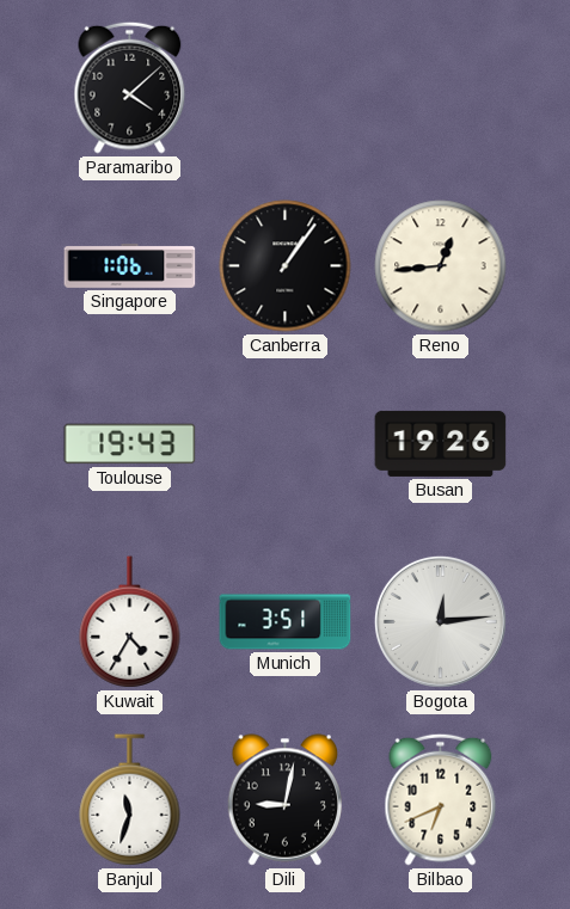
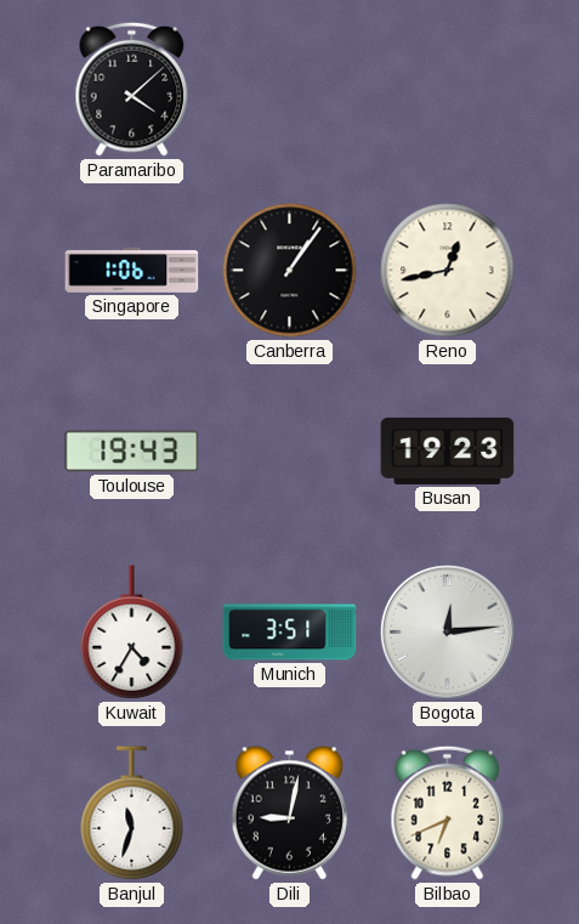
Reno: 12:44 -> 12:43
Busan: 19:26 -> 19:23
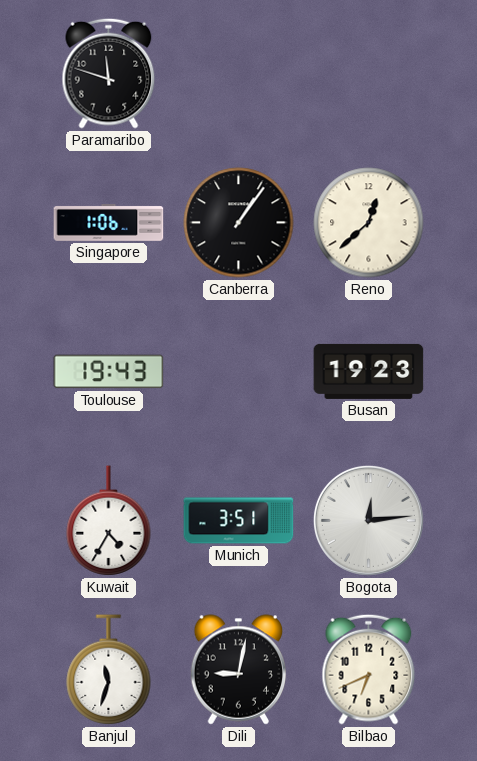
Paramaribo: 4:08 -> 11:48
Reno: 12:43 -> 12:38
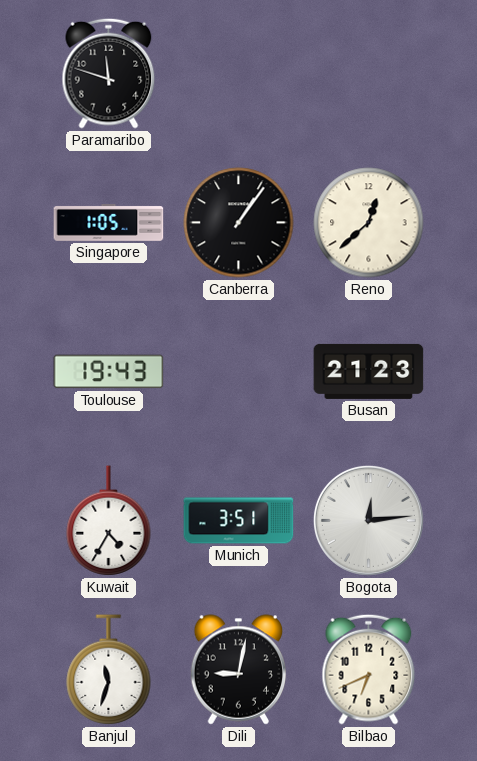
Singapore: 1:06 -> 1:05
Busan: 19:23 -> 21:23
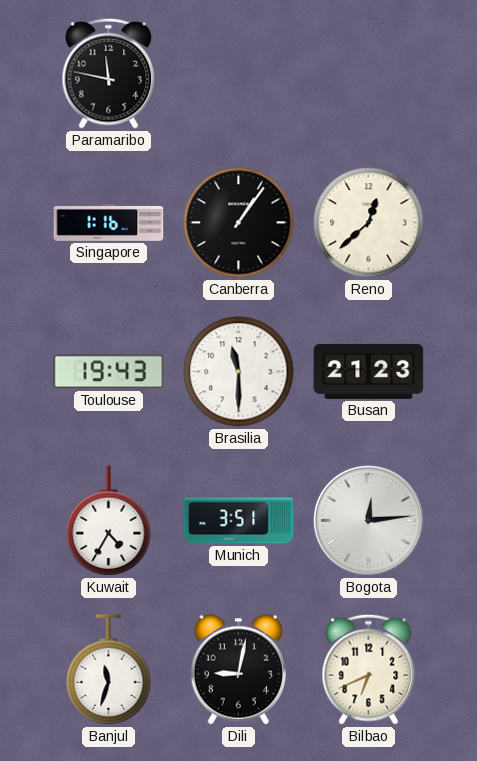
Paramaribo: 11:48 -> 11:47
Singapore: 1:05 -> 1:16
Brasilia: none -> 11:30
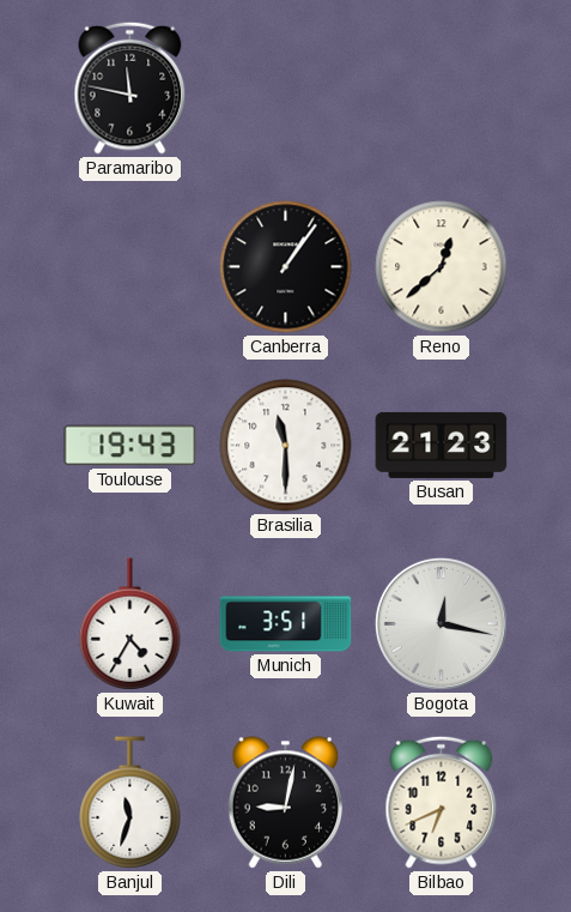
Singapore: 1:16 -> none
Bogota: 12:14 -> 12:17
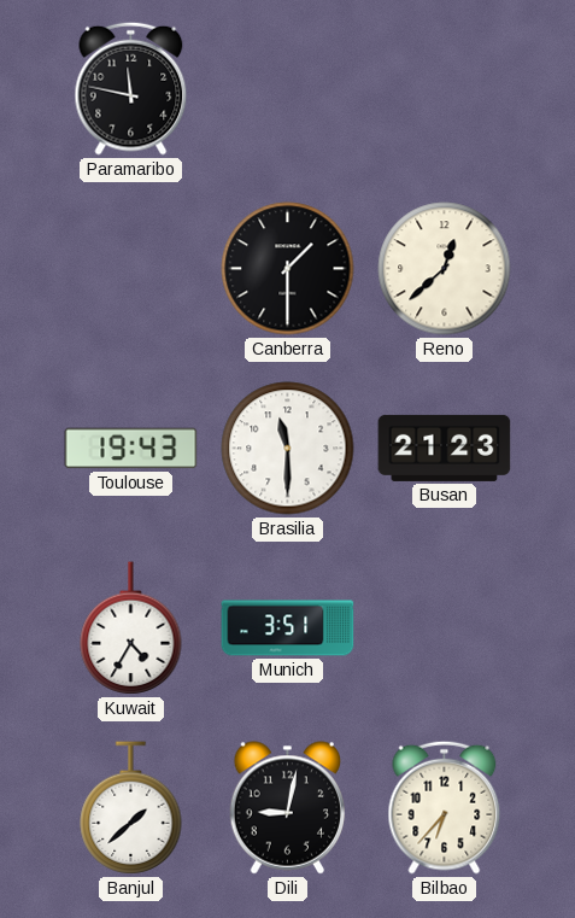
Canberra: 1:06 -> 1:30
Bogota: 12:17 -> none
Banjul: 11:33 -> 1:38
Bilbao: 6:41 -> 6:37
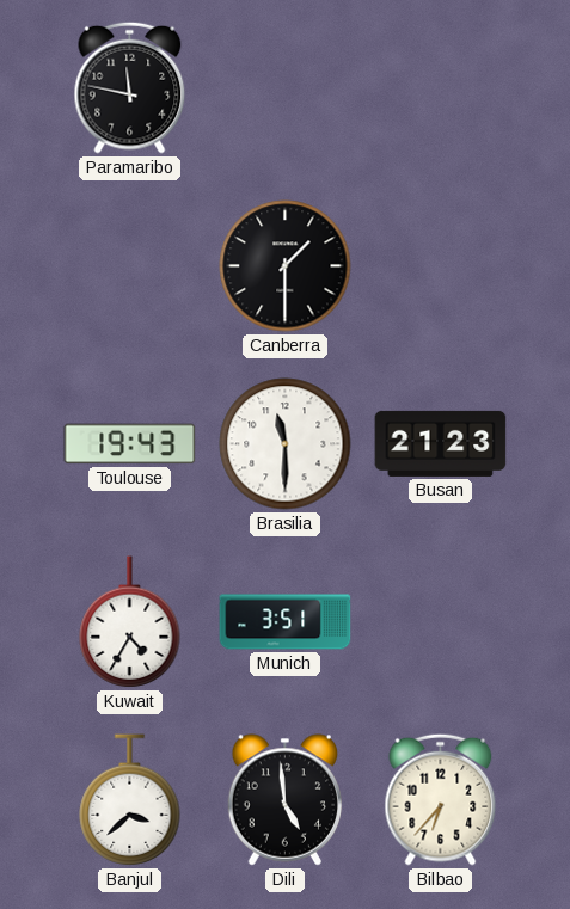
Reno: 12:38 -> none
Banjul: 1:38 -> 3:38
Dili: 9:02 -> 4:59
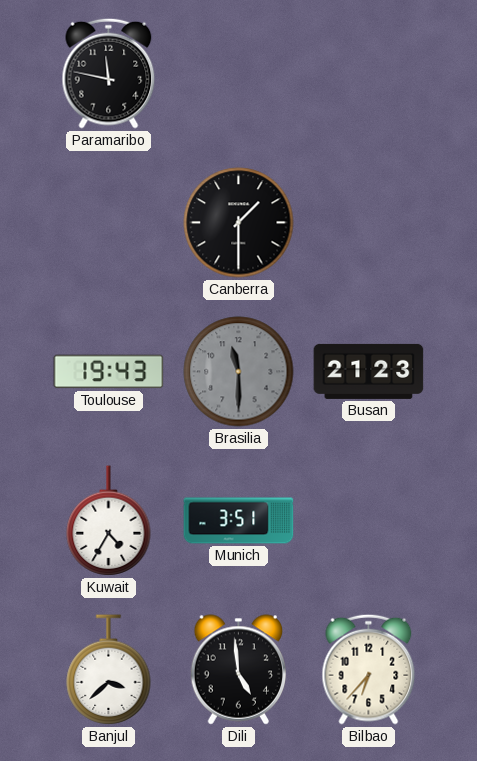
Brasilia dial: white -> grey
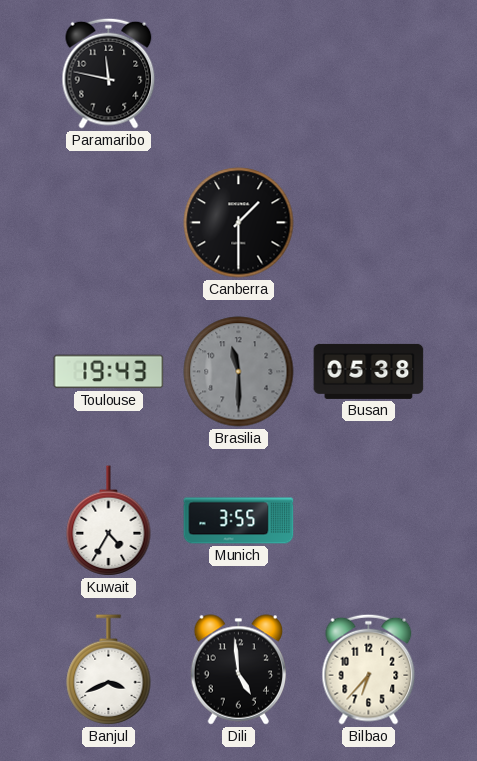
Busan: 21:23 -> 05:38
Munich: 3:51 -> 3:55
Banjul: 3:38 -> 3:41
